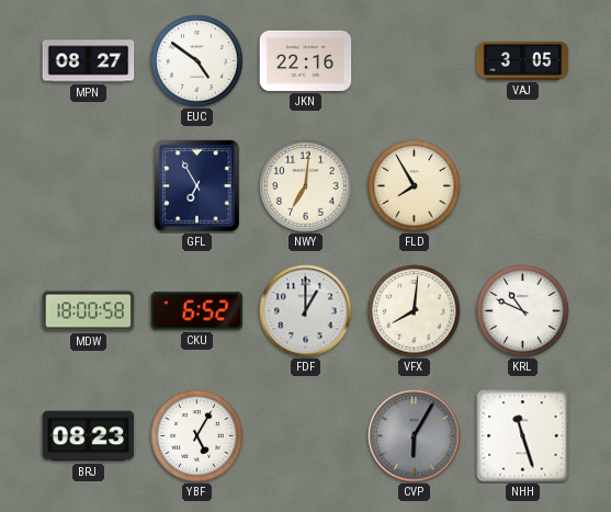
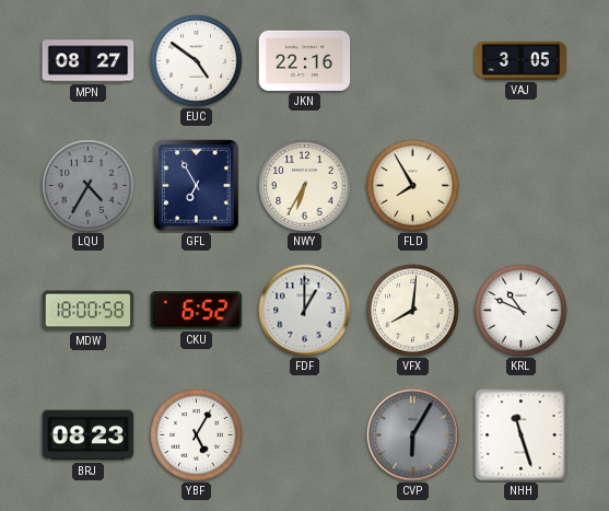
LQU: none -> 4:35
NWY: 7:01 -> 6:35
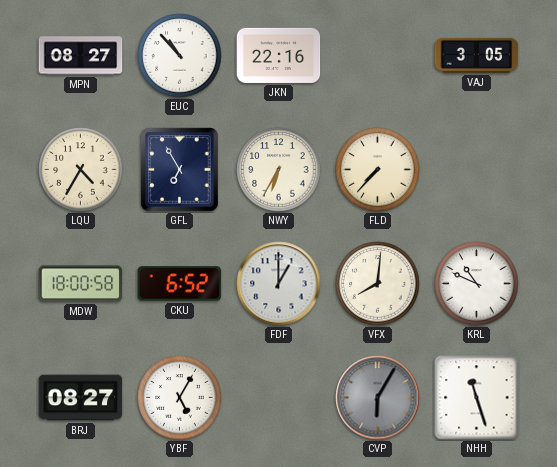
EUC: 4:51 -> 10:53
LQU dial: grey -> cream
FLD: 7:55 -> 7:37
BRJ: 08:23 -> 08:27
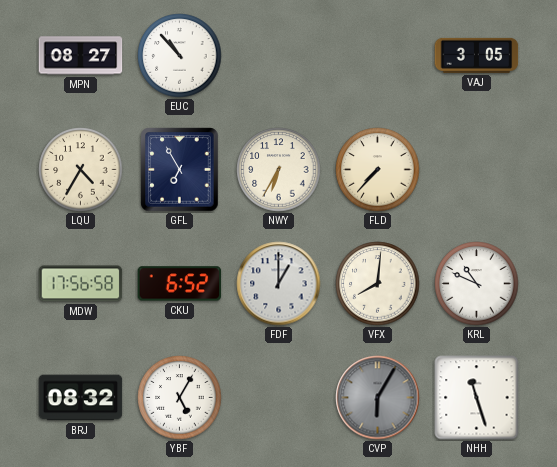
JKN: 22:16 -> none
MDW: 18:00 -> 17:56
BRJ: 08:27 -> 08:32
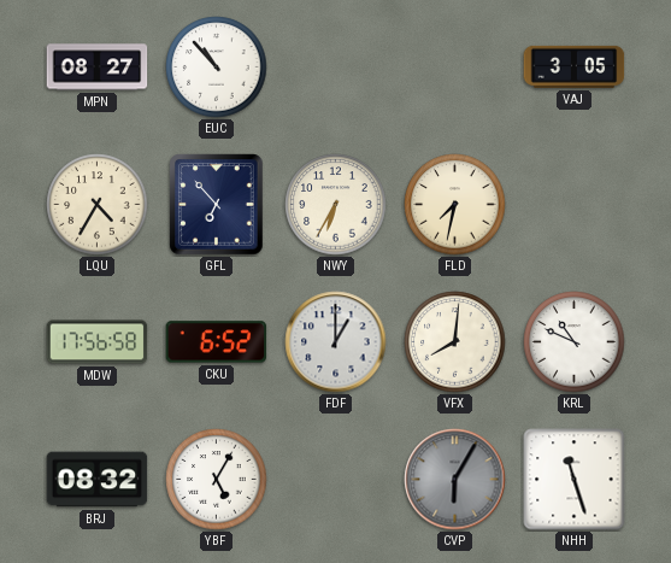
GFL: 6:55 -> 6:53
FLD: 7:37 -> 7:32
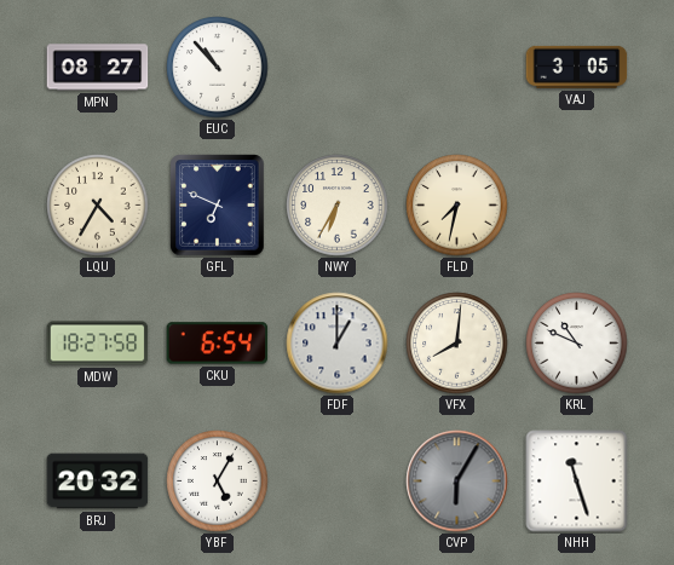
GFL: 6:53 -> 6:49
MDW: 17:56 -> 18:27
CKU: 6:52 -> 6:54
BRJ: 08:32 -> 20:32
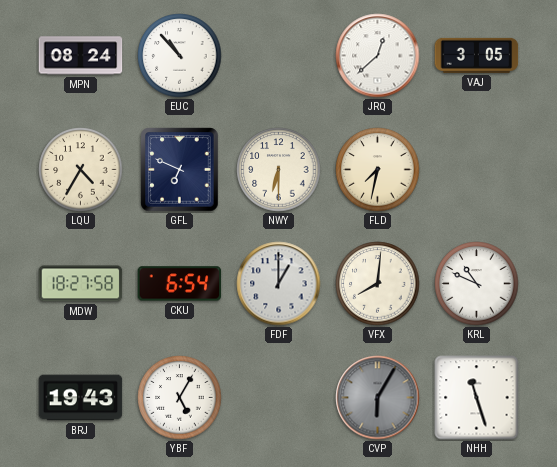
MPN: 08:27 -> 08:24
JRQ: none -> 12:38
NWY: 6:35 -> 6:30
BRJ: 20:32 -> 19:43
